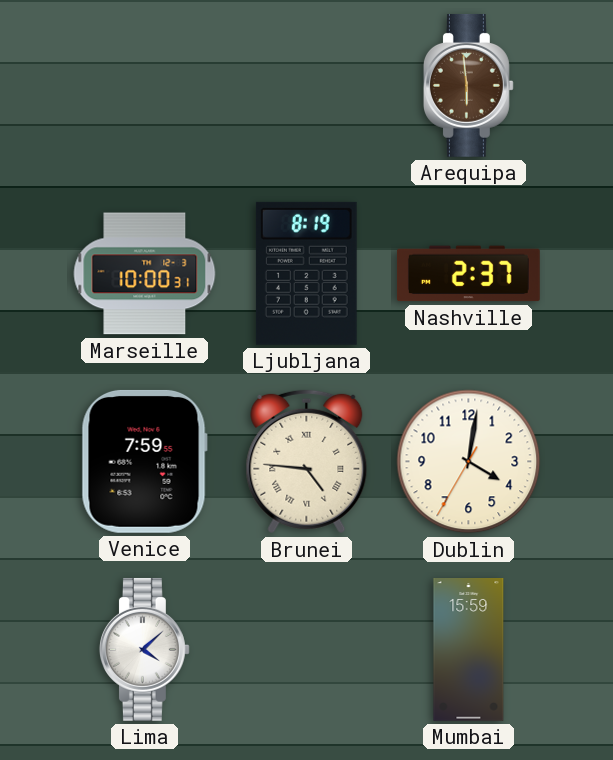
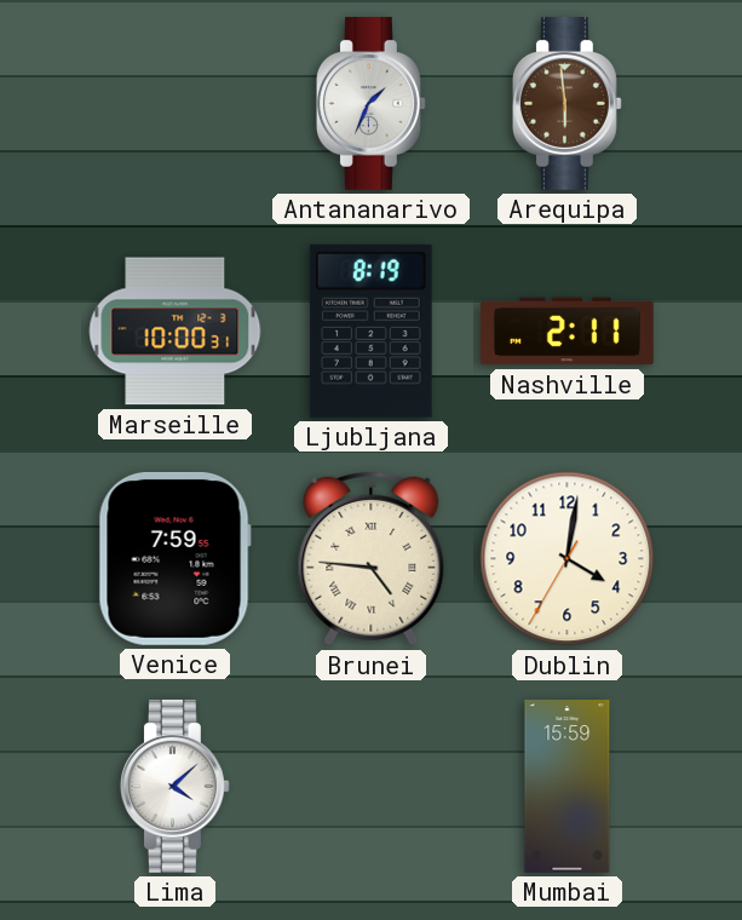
Antananarivo: none -> 1:34
Nashville: 2:37 -> 2:11
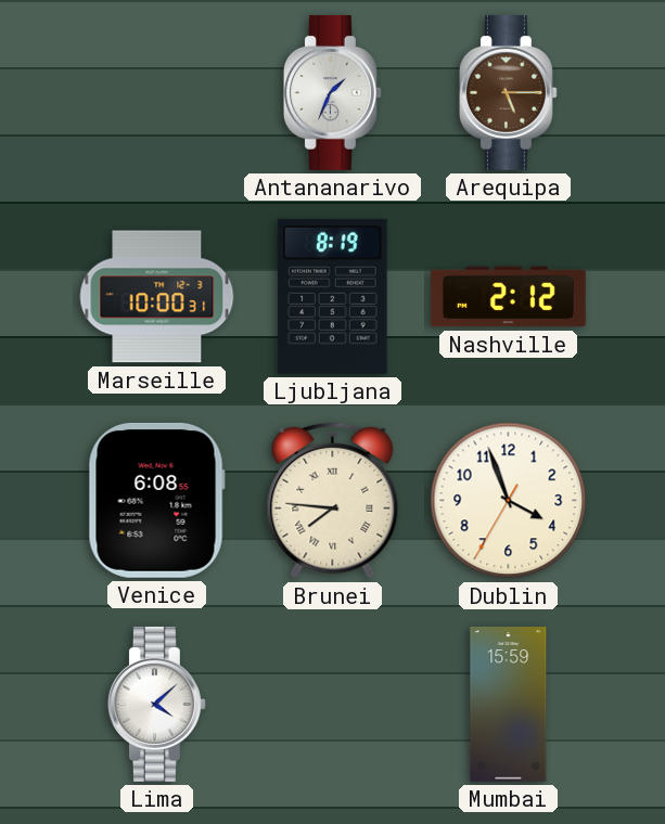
Arequipa: 5:59 -> 5:15
Nashville: 2:11 -> 2:12
Venice: 7:59 -> 6:08
Brunei: 4:46 -> 7:46
Dublin: 4:01 -> 3:56
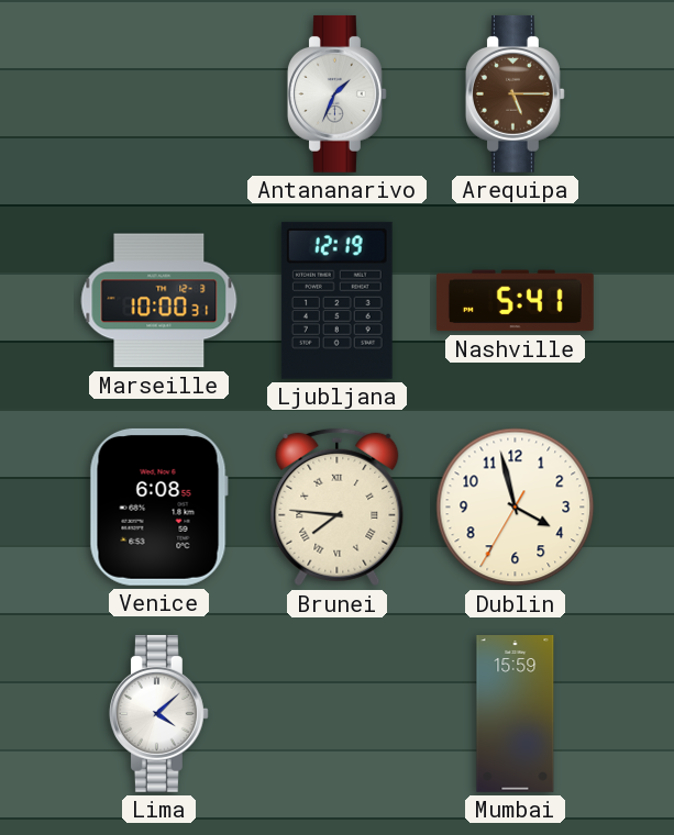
Ljubljana: 8:19 -> 12:19
Nashville: 2:12 -> 5:41
Dublin: 3:56 -> 3:57
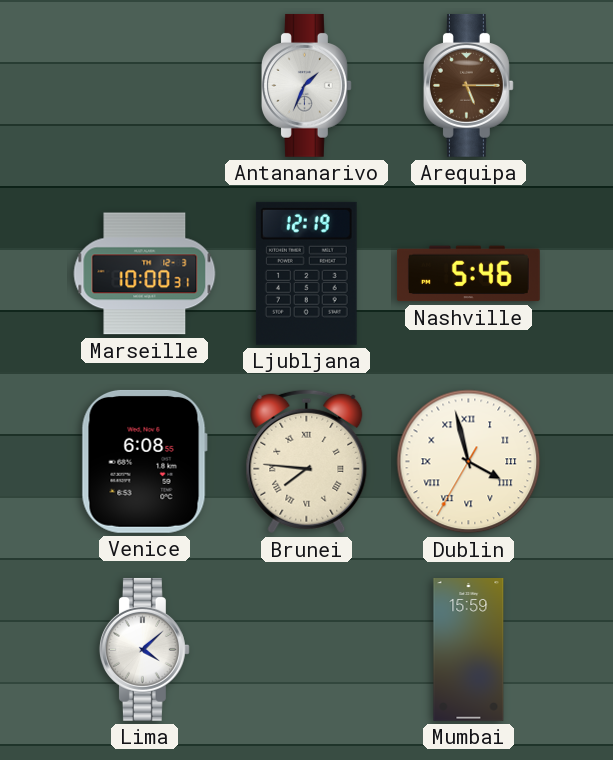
Nashville: 5:41 -> 5:46
Dublin numerals: Arabic -> Roman
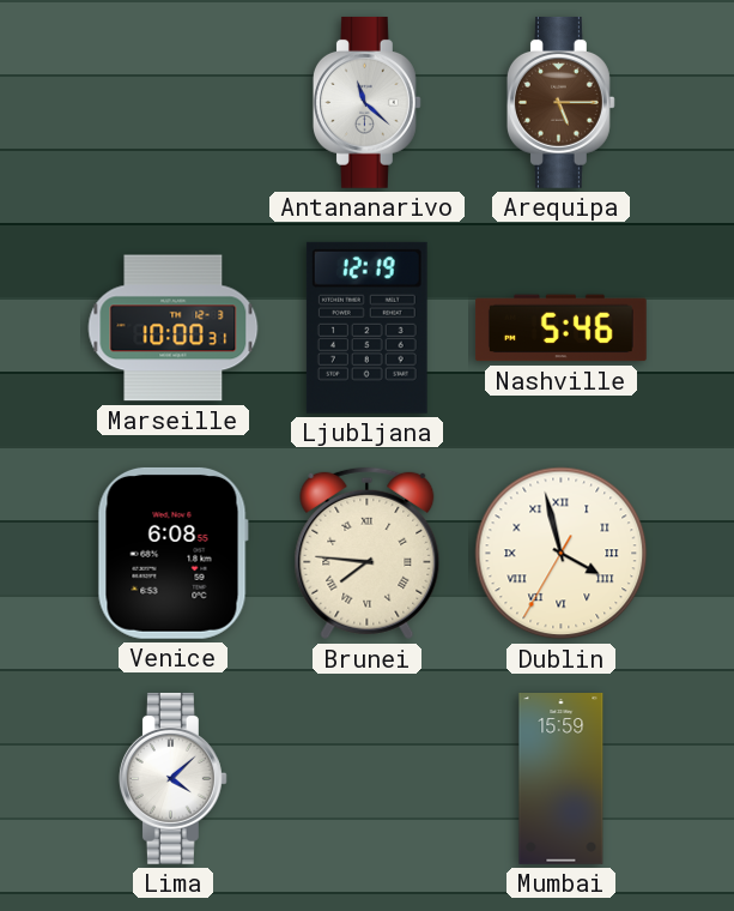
Antananarivo: 1:34 -> 11:22
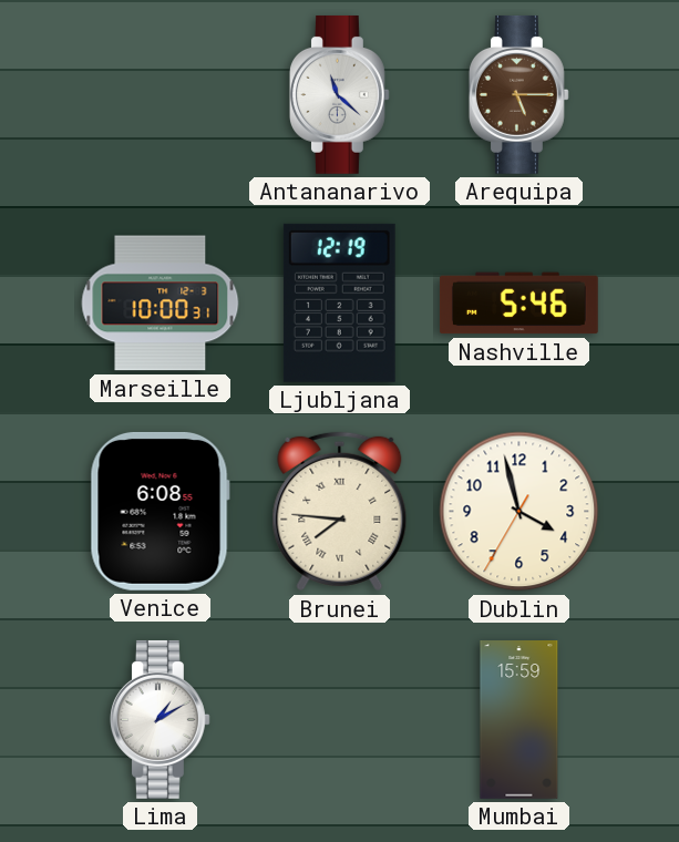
Dublin numerals: Roman -> Arabic
Lima: 4:08 -> 1:10
